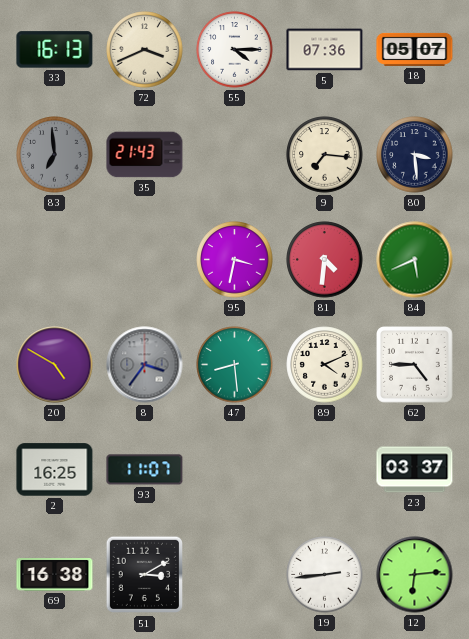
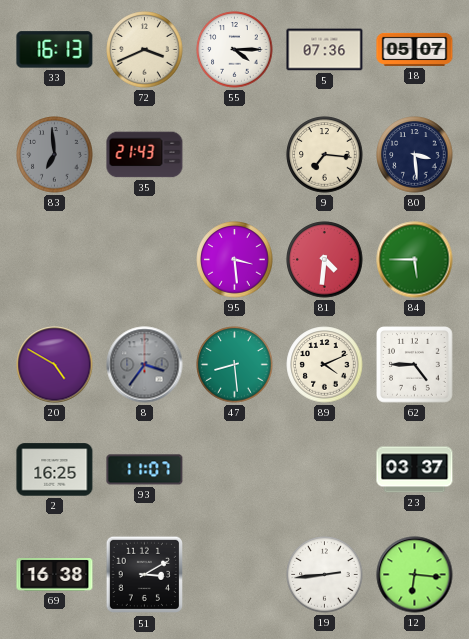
95: 3:32 -> 3:29
84: 5:41 -> 5:45
12: 6:14 -> 6:16
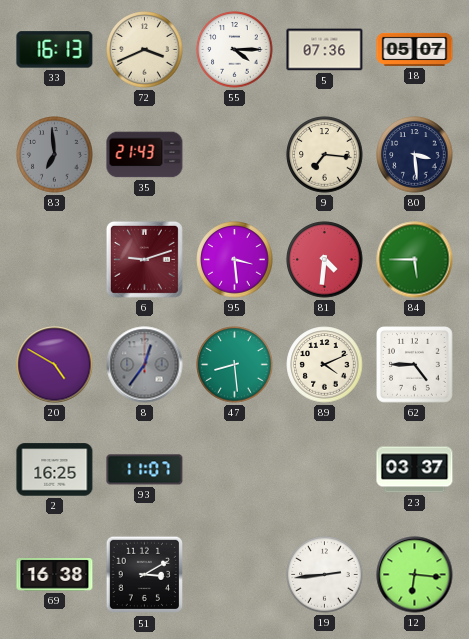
6: none -> 9:12
8: 3:36 -> 12:36
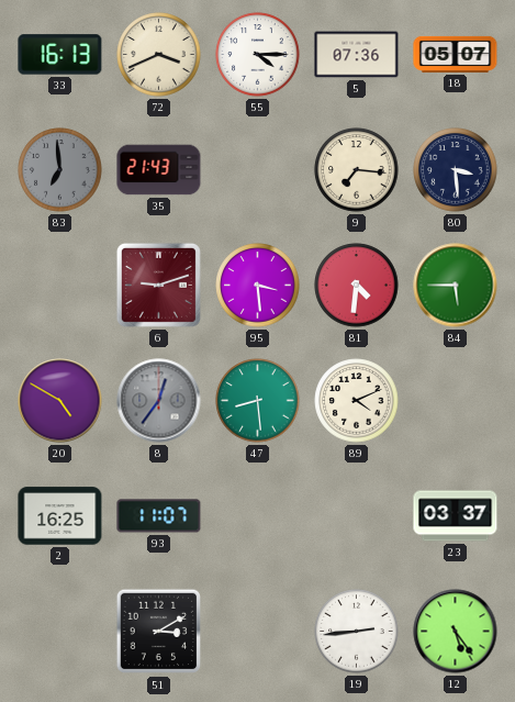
62: 4:45 -> none
69: 16:38 -> none
12: 6:16 -> 5:24
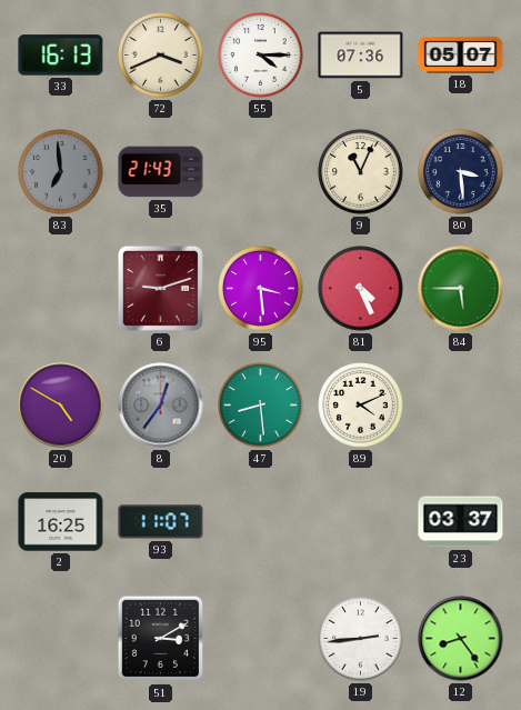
9: 7:16 -> 11:04
81: 4:31 -> 4:26
12: 5:24 -> 8:24
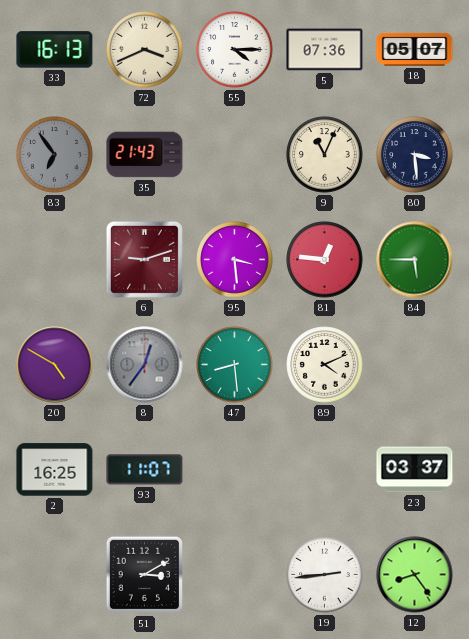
83: 6:59 -> 6:54
81: 4:26 -> 12:46
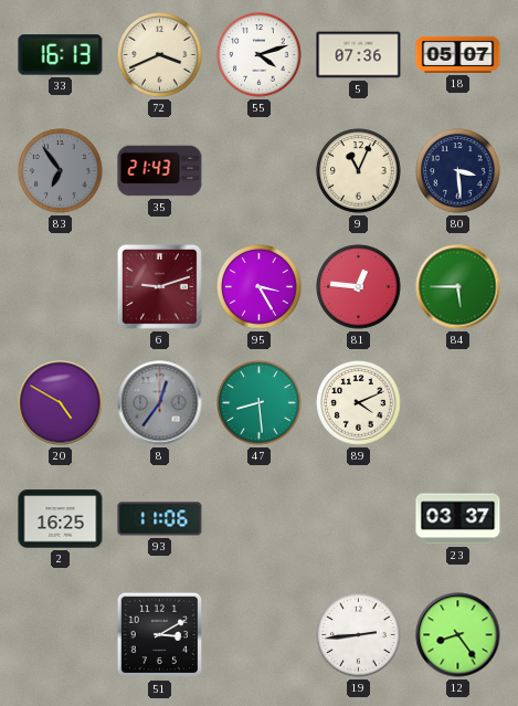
55: 4:15 -> 4:12
95: 3:29 -> 3:25
93: 11:07 -> 11:06
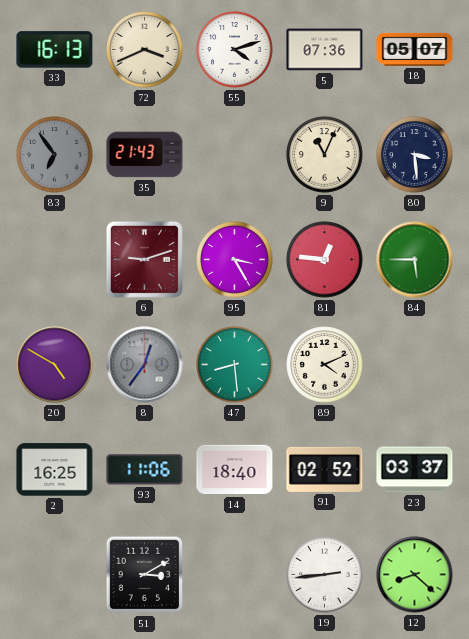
14: none -> 18:40
91: none -> 02:52
12: 8:24 -> 8:22
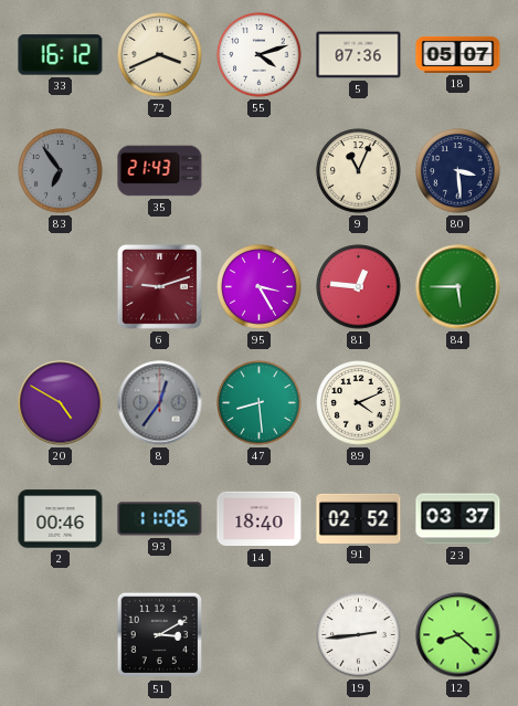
33: 16:13 -> 16:12
2: 16:25 -> 00:46
